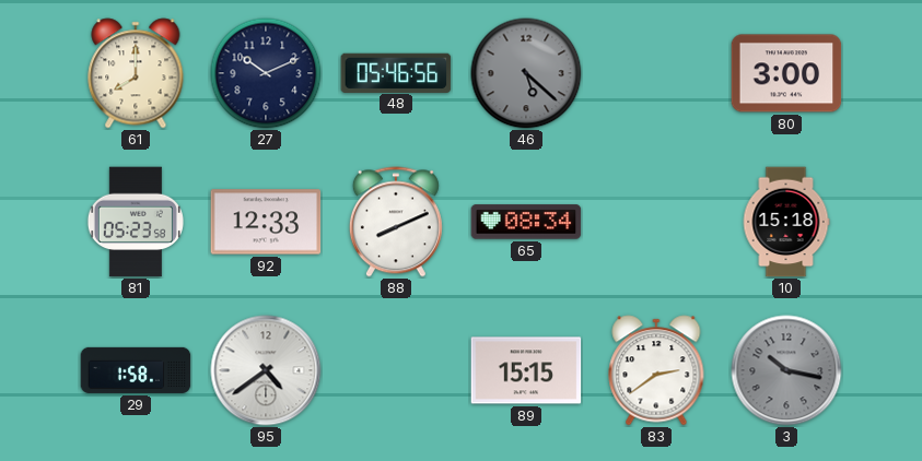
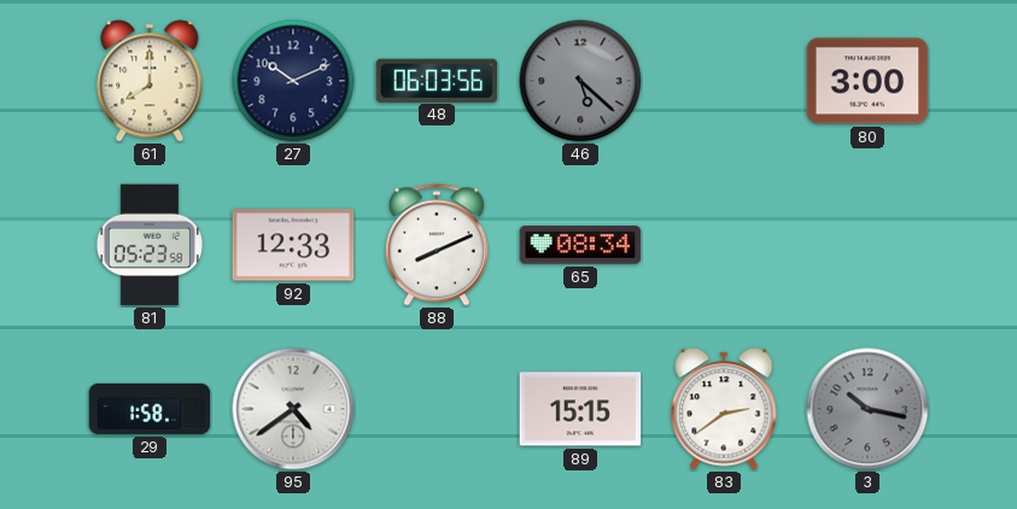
48: 05:46 -> 06:03
10: 15:18 -> none
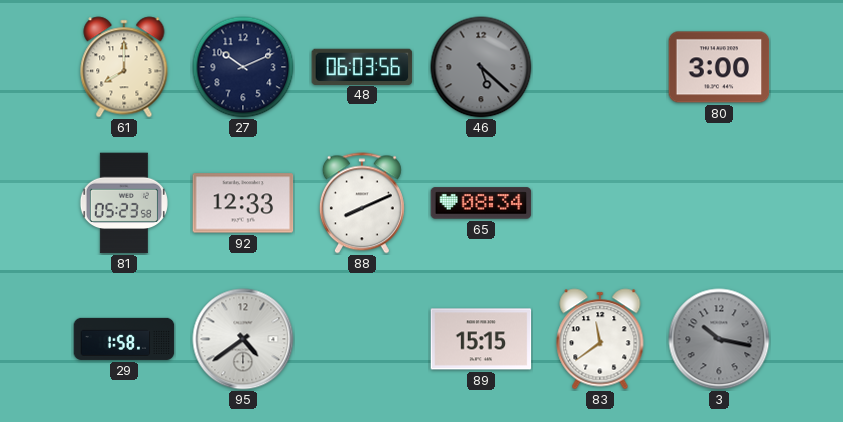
83: 2:39 -> 11:39
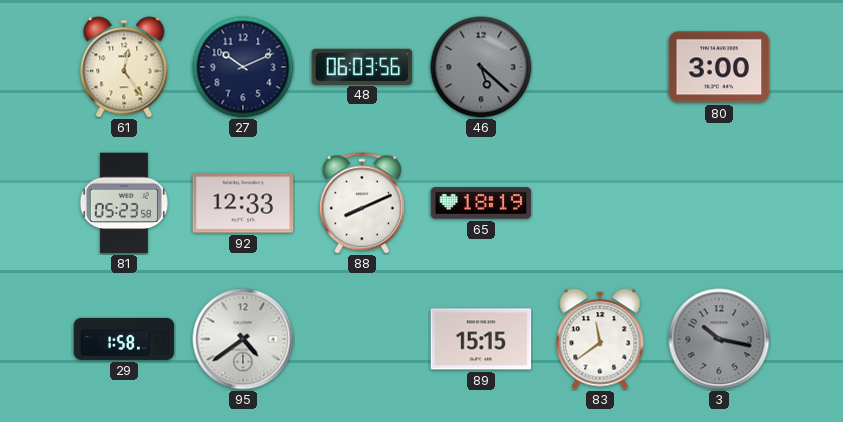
61: 8:00 -> 12:24
65: 08:34 -> 18:19
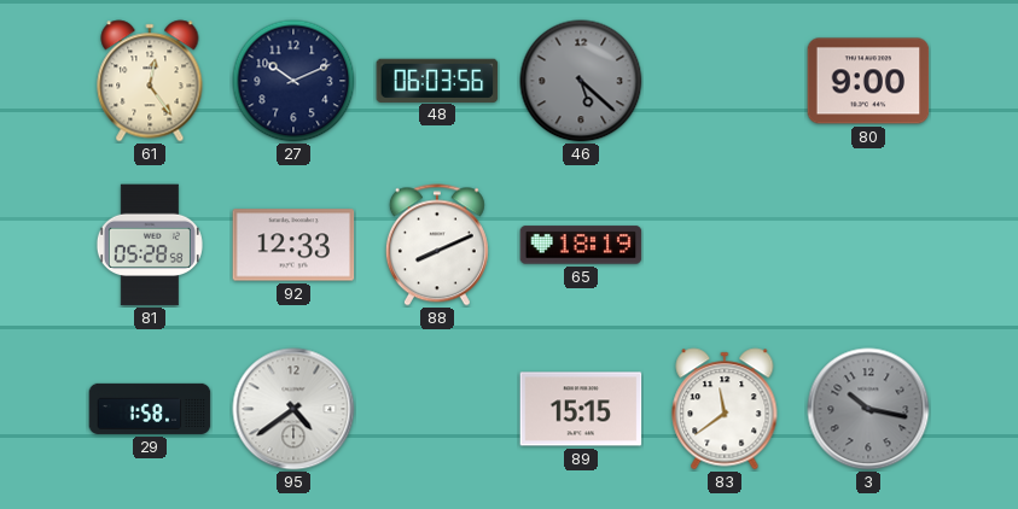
80: 3:00 -> 9:00
81: 05:23 -> 05:28
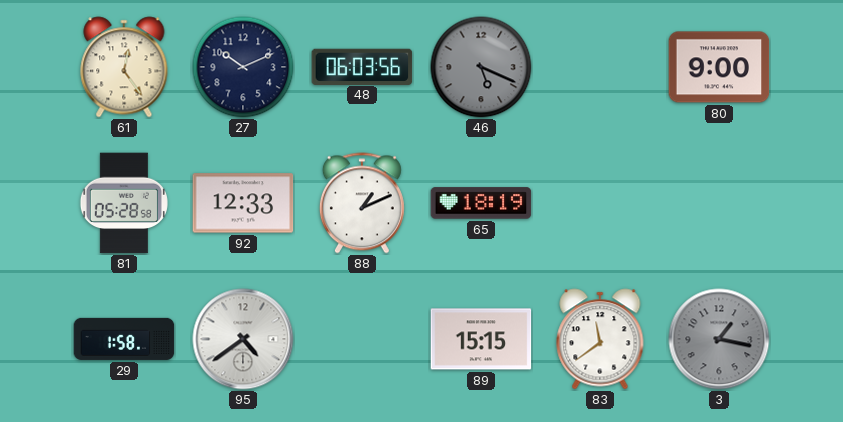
46: 5:22 -> 5:19
88: 8:11 -> 1:11
3: 10:17 -> 1:17
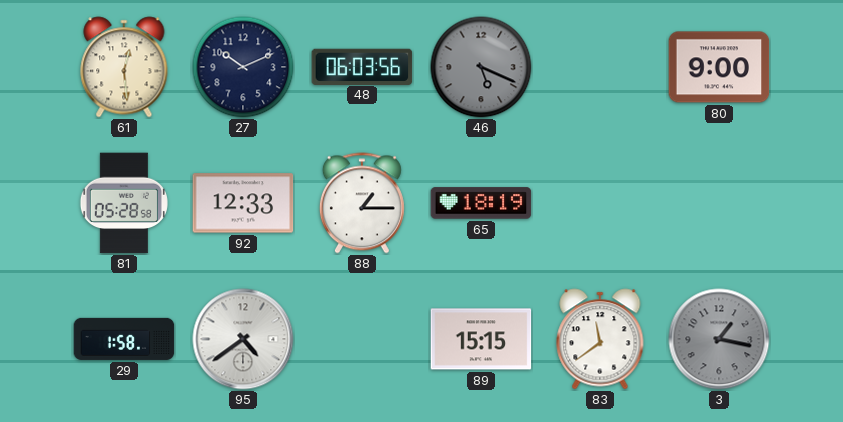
61: 12:24 -> 12:29
88: 1:11 -> 1:15
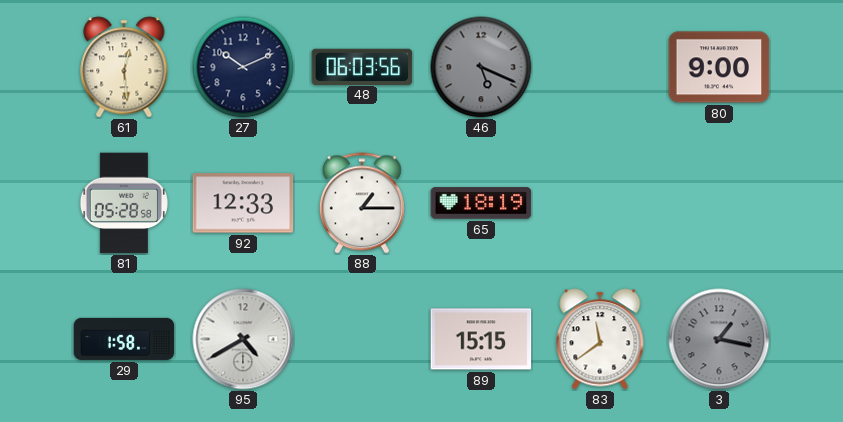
95: 4:39 -> 4:40
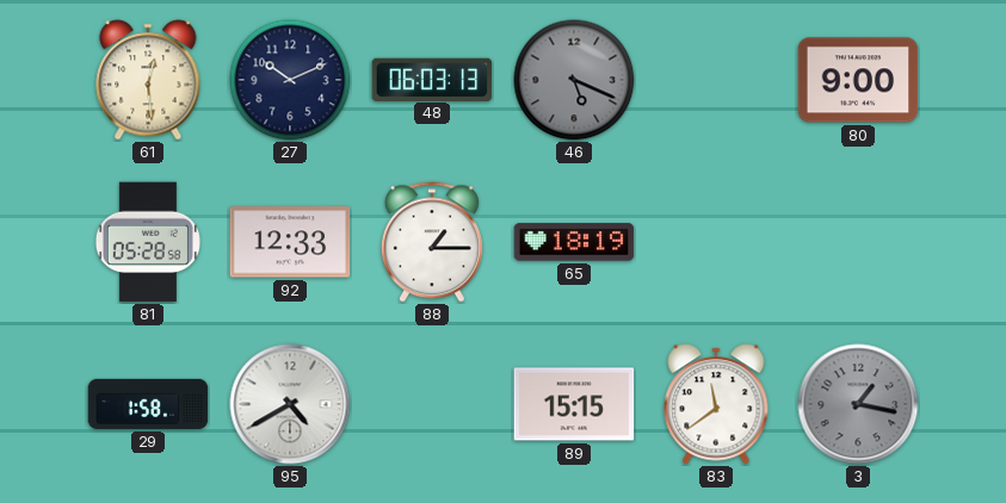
48: 06:03:56 -> 06:03:13
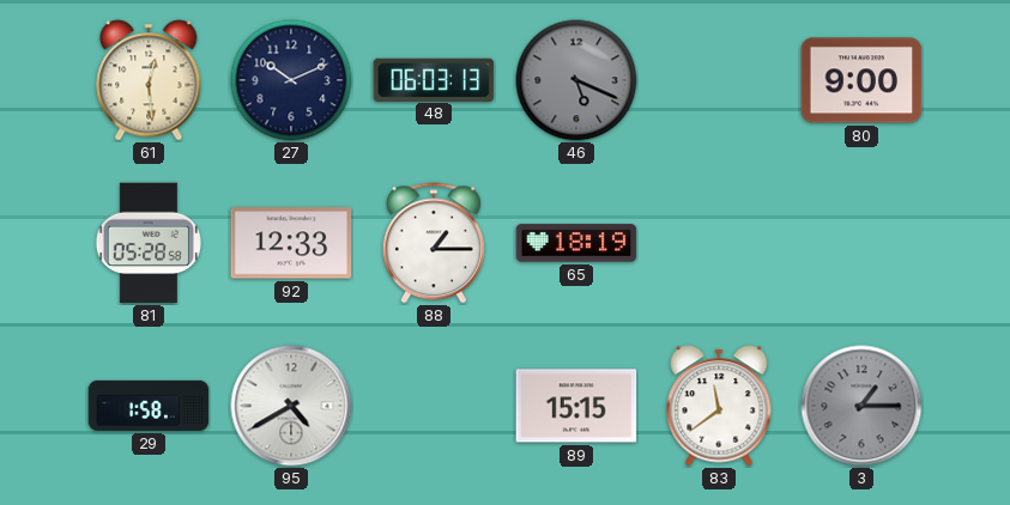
3: 1:17 -> 1:15
